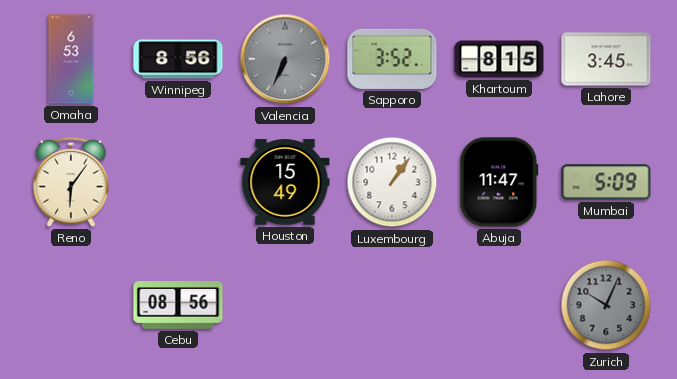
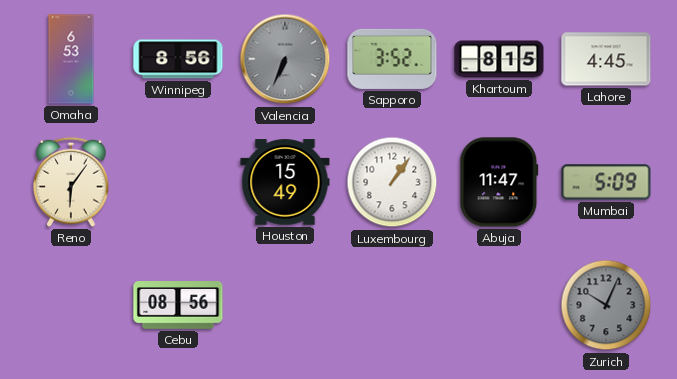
Lahore: 3:45 -> 4:45
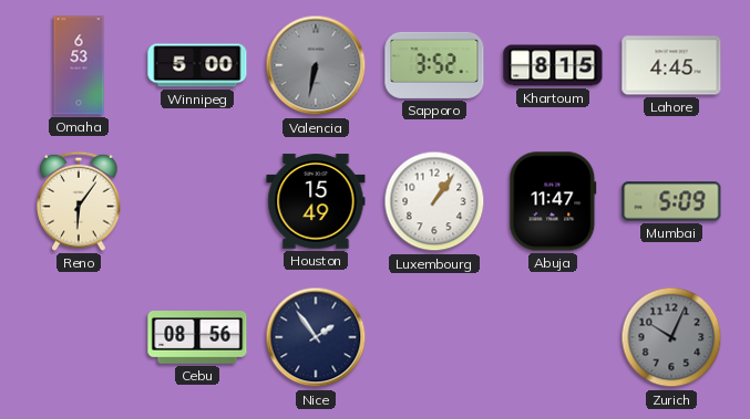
Winnipeg: 8:56 -> 5:00
Valencia: 6:34 -> 6:32
Nice: none -> 1:54
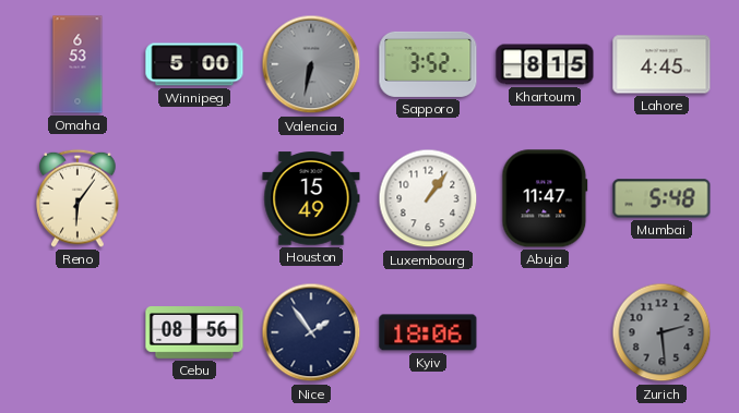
Mumbai: 5:09 -> 5:48
Kyiv: none -> 18:06
Zurich: 10:04 -> 2:29
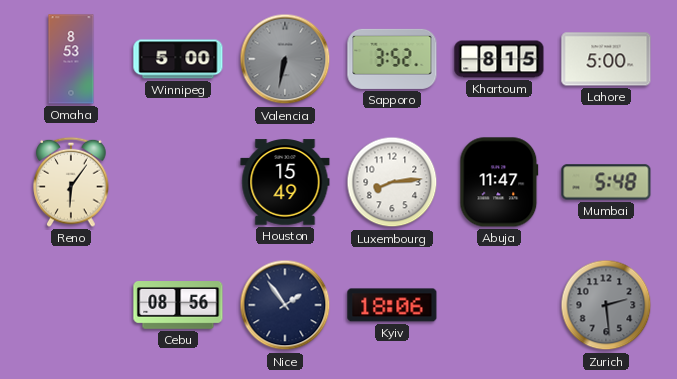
Omaha: 6:53 -> 8:53
Lahore: 4:45 -> 5:00
Luxembourg: 1:06 -> 8:14
